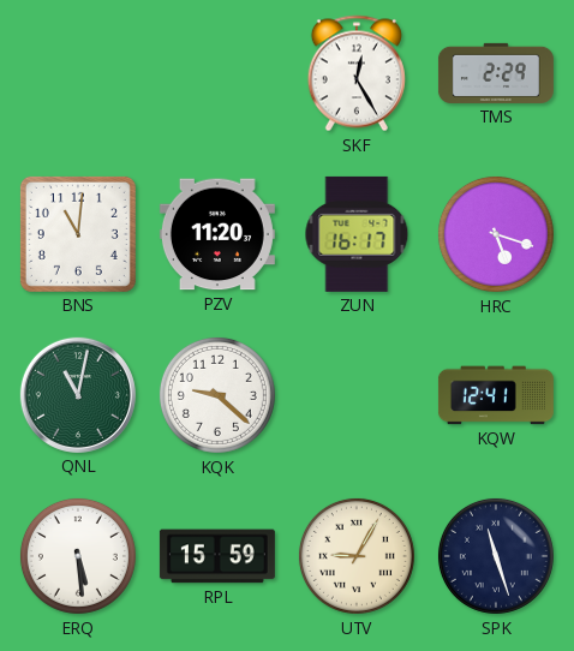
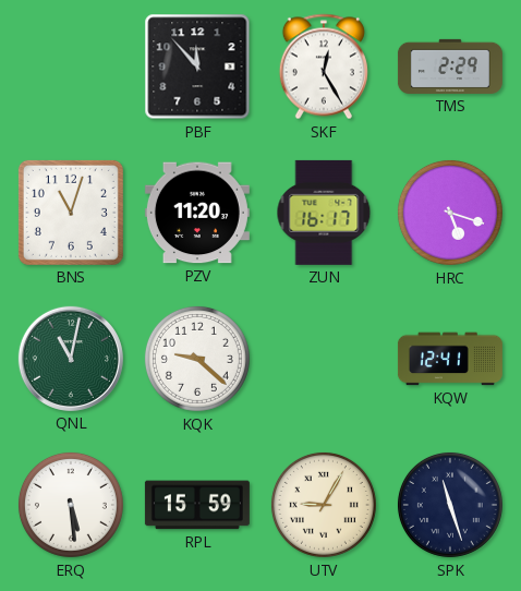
PBF: none -> 11:53
BNS: 11:01 -> 11:03
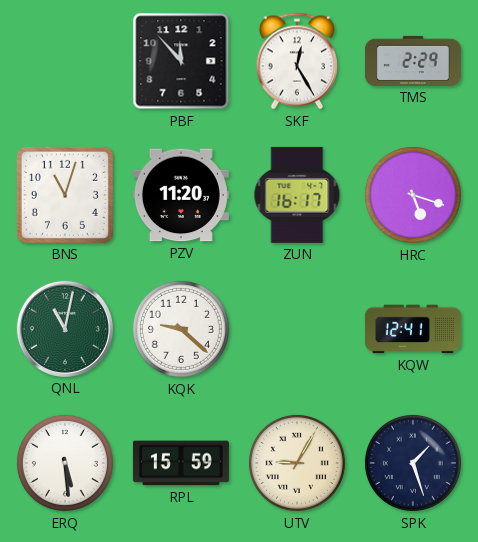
SPK: 11:27 -> 1:27
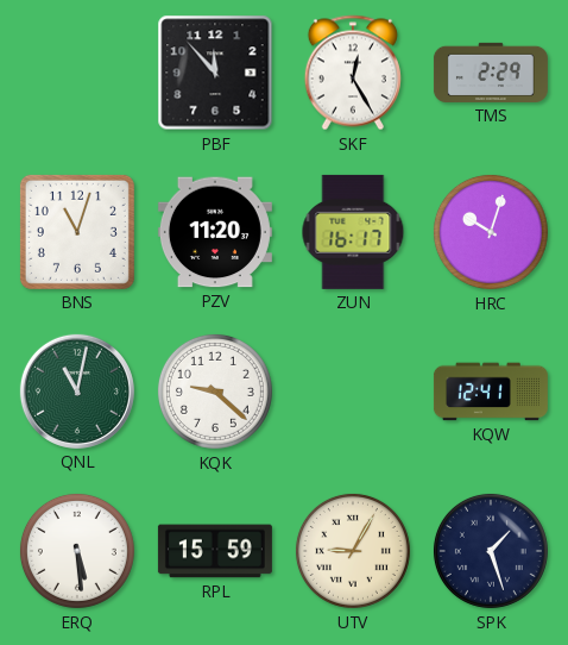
HRC: 5:18 -> 10:03
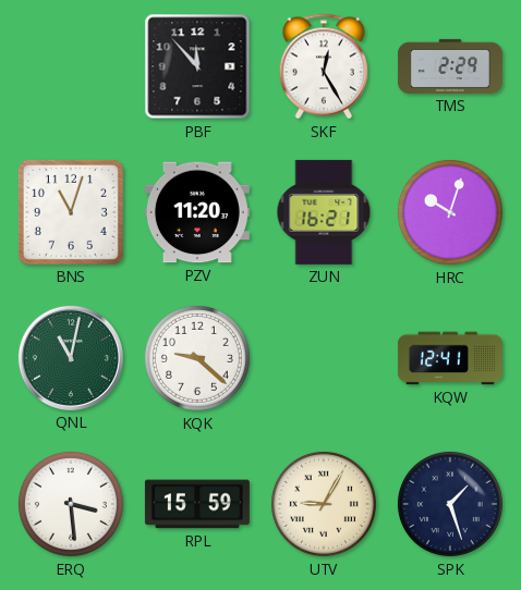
ZUN: 16:17 -> 16:21
ERQ: 5:29 -> 3:29
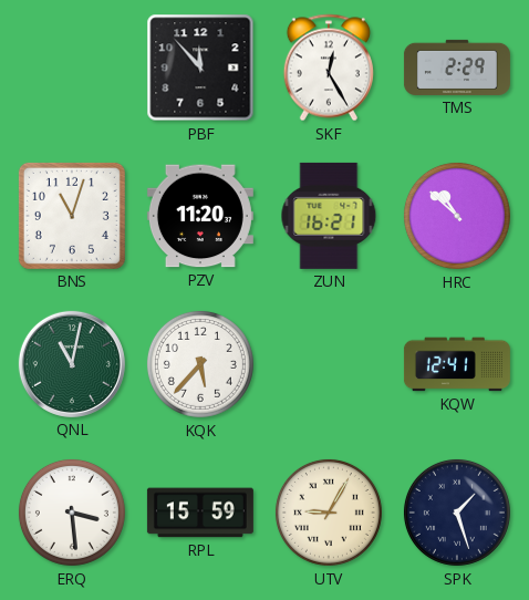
HRC: 10:03 -> 10:52
KQK: 9:22 -> 5:37
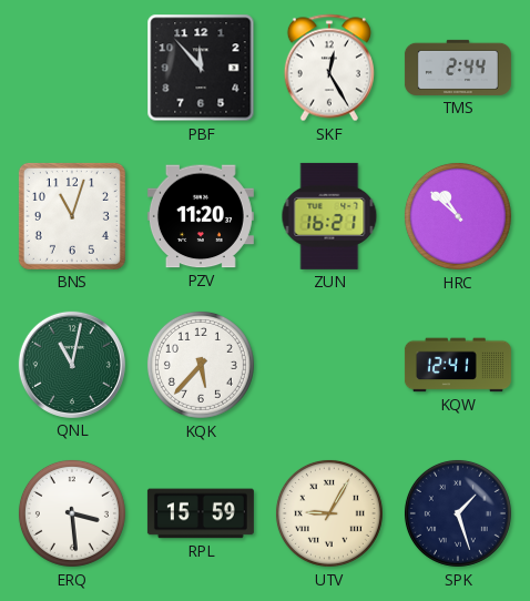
TMS: 2:29 -> 2:44
